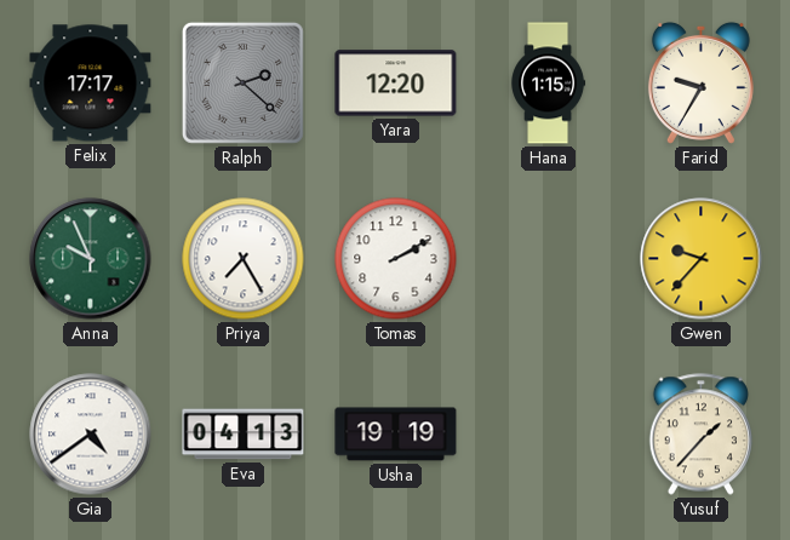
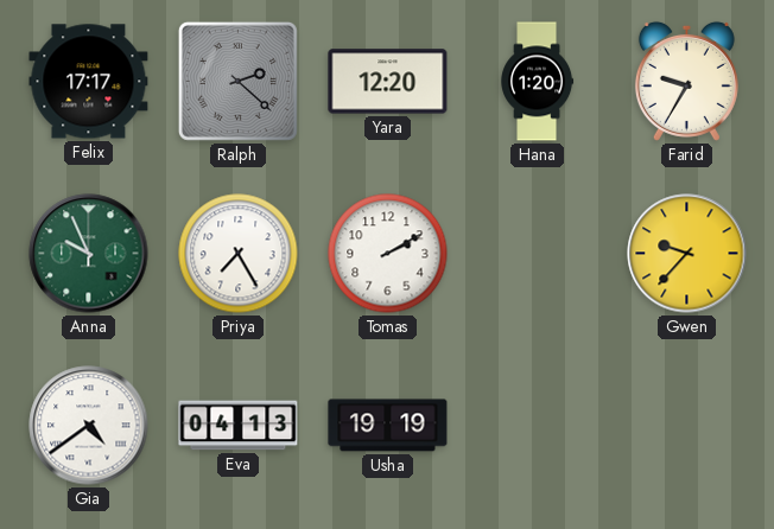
Hana: 1:15 -> 1:20
Yusuf: 1:37 -> none
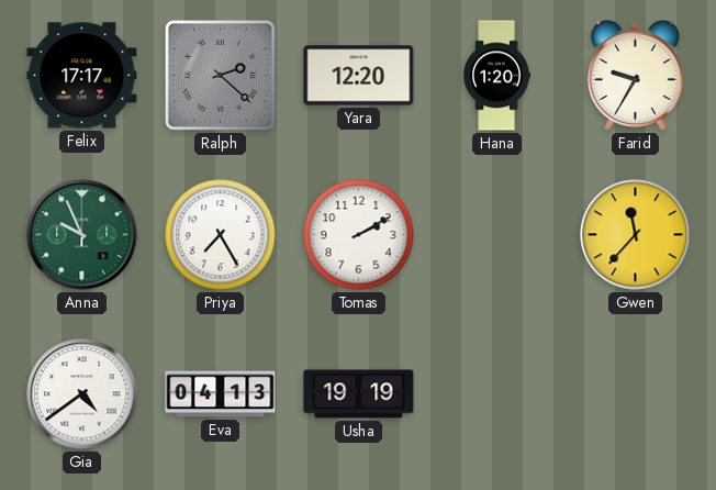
Gwen: 9:37 -> 11:37
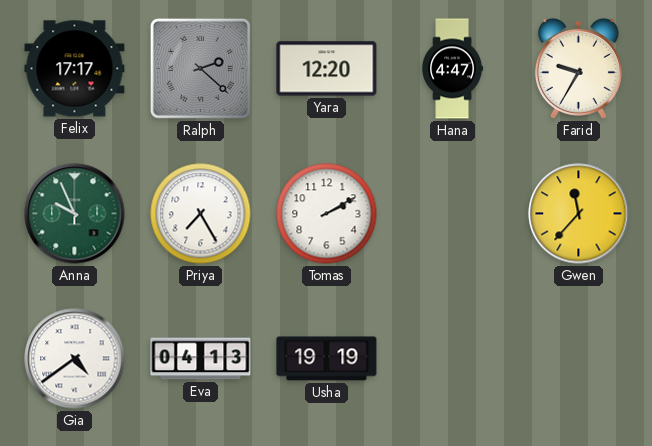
Hana: 1:20 -> 4:47
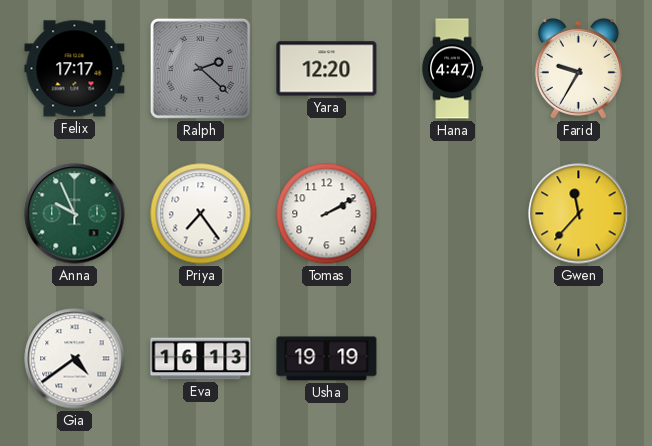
Priya: 7:25 -> 7:24
Eva: 04:13 -> 16:13
